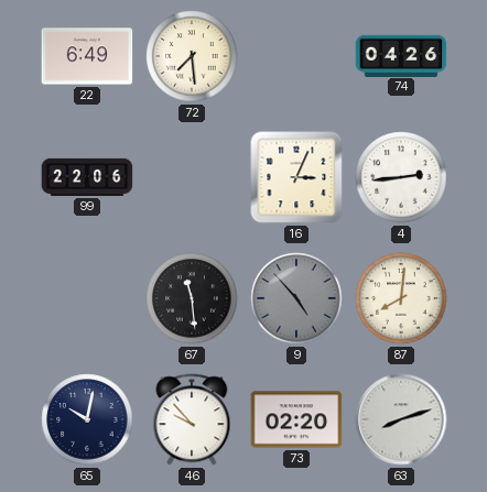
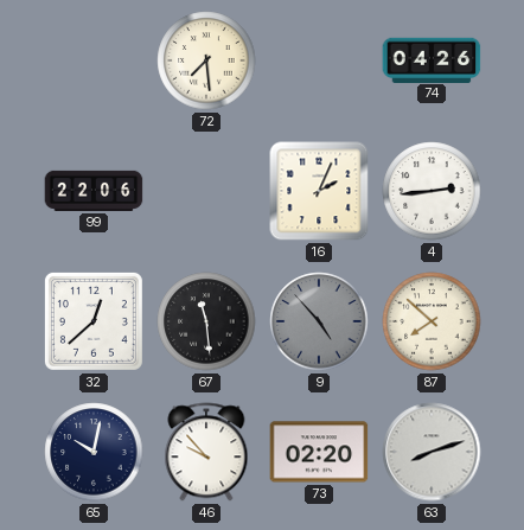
22: 6:49 -> none
16: 3:04 -> 2:04
32: none -> 12:38
87: 8:01 -> 7:52
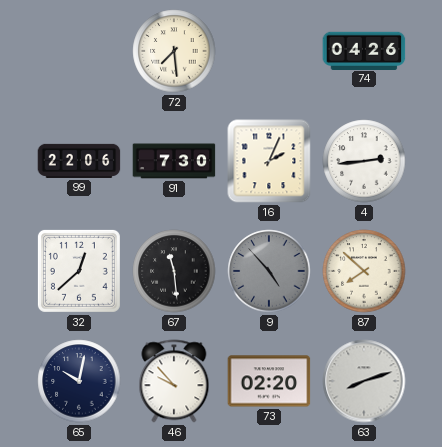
91: none -> 7:30
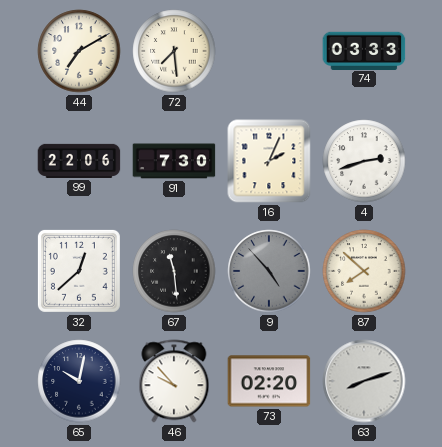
44: none -> 7:10
74: 04:26 -> 03:33
4: 2:44 -> 2:42
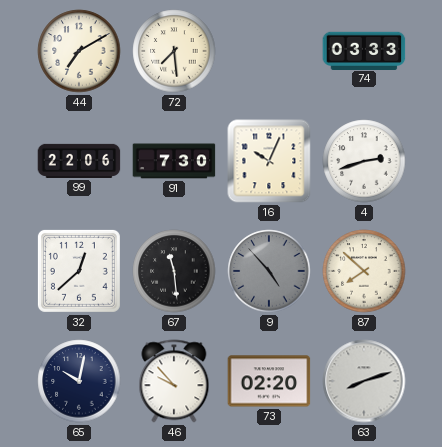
16: 2:04 -> 10:04
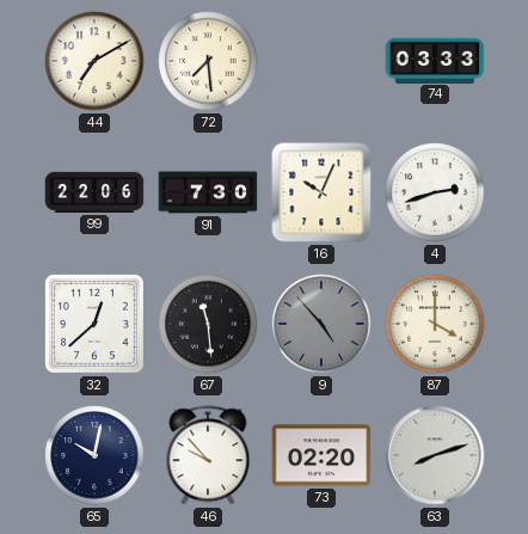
87: 7:52 -> 4:00
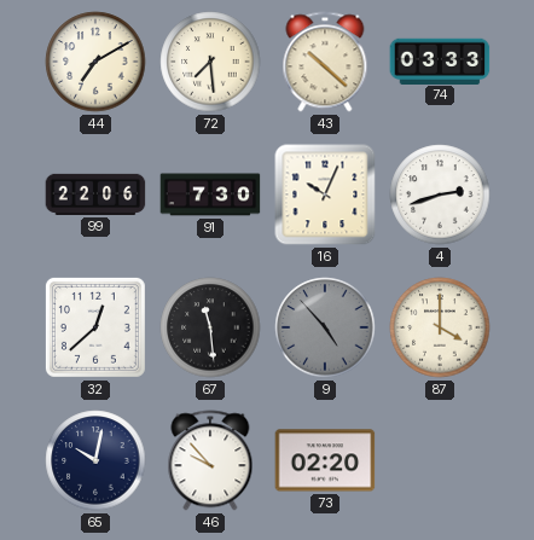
43: none -> 10:22
63: 8:12 -> none
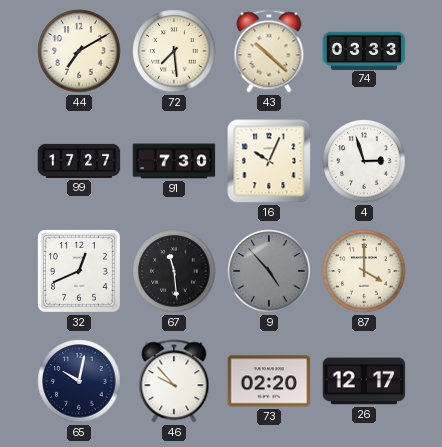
99: 22:06 -> 17:27
4: 2:42 -> 2:57
32: 12:38 -> 12:41
26: none -> 12:17
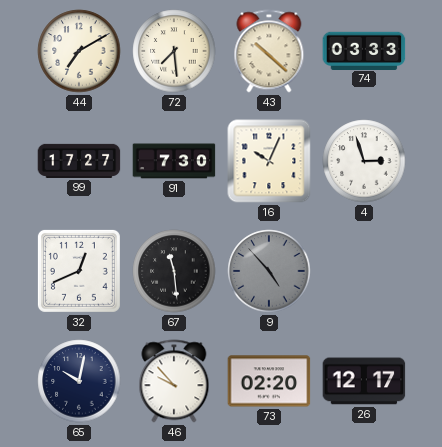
87: 4:00 -> none
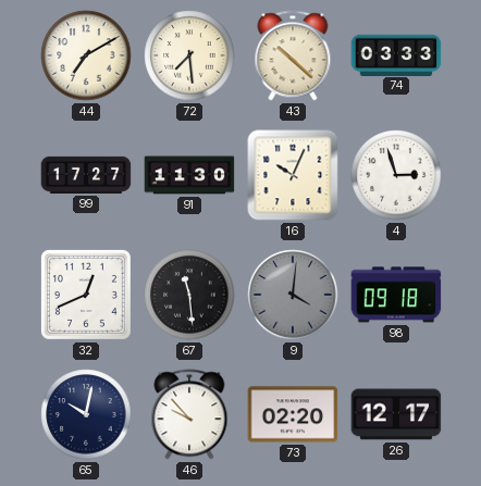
91: 7:30 -> 11:30
9: 4:53 -> 4:01
98: none -> 09:18
